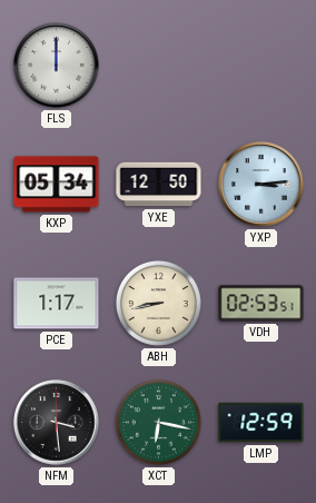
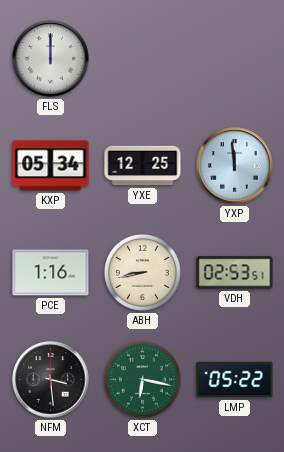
YXE: 12:50 -> 12:25
YXP: 3:14 -> 11:59
PCE: 1:17 -> 1:16
LMP: 12:59 -> 05:22
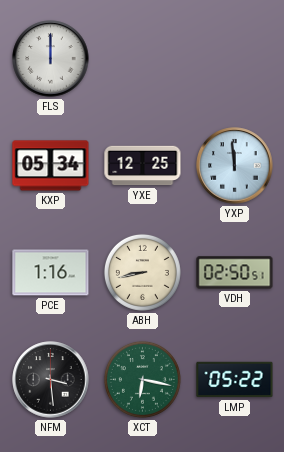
VDH: 02:53 -> 02:50
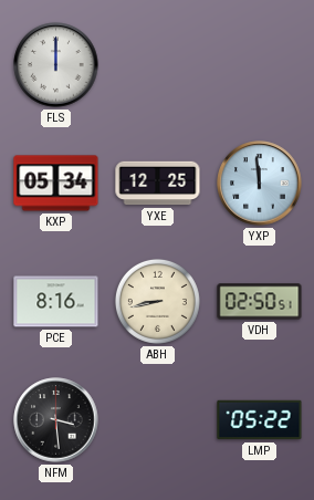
PCE: 1:16 -> 8:16
XCT: 6:17 -> none
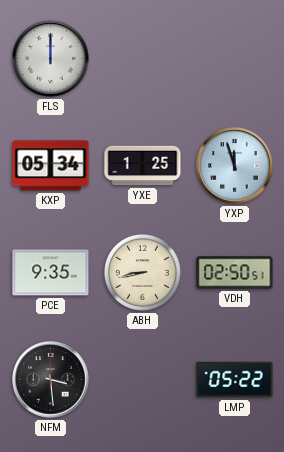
YXE: 12:25 -> 1:25
YXP: 11:59 -> 11:57
PCE: 8:16 -> 9:35
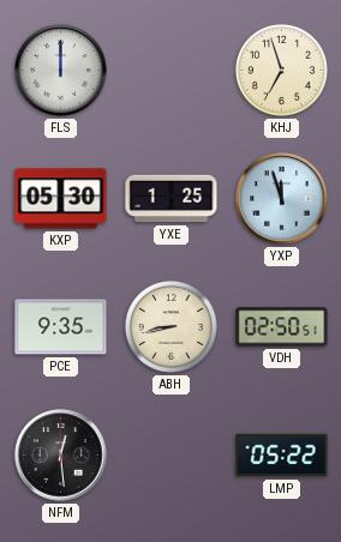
KHJ: none -> 6:57
KXP: 05:34 -> 05:30
NFM: 3:29 -> 12:29
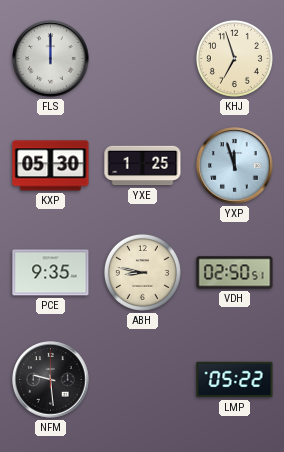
ABH: 8:43 -> 8:47
NFM: 12:29 -> 9:29
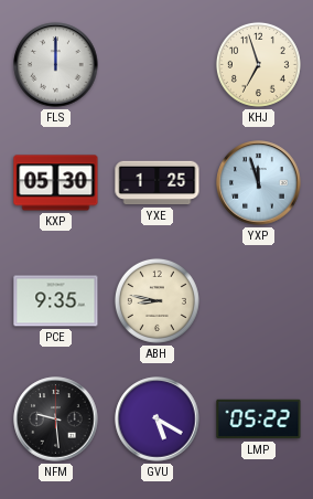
VDH: 02:50 -> none
GVU: none -> 5:20
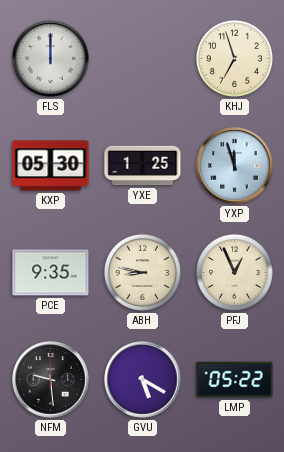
PFJ: none -> 12:56
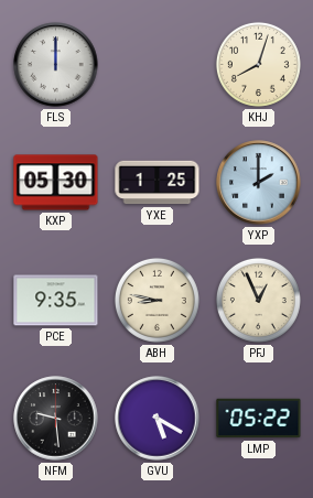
KHJ: 6:57 -> 8:03
YXP: 11:57 -> 2:00
